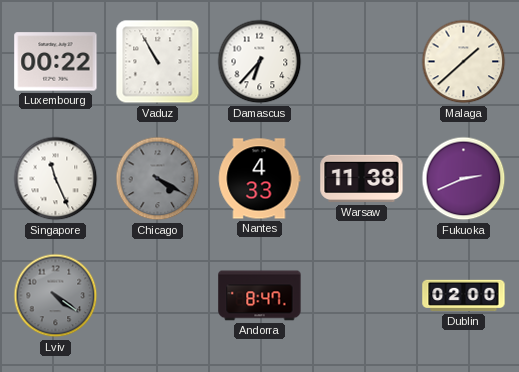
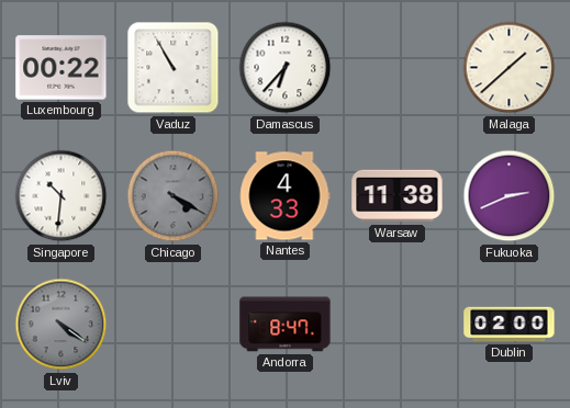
Singapore: 11:26 -> 10:31
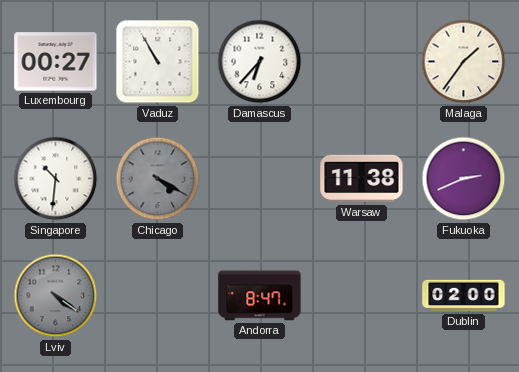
Luxembourg: 00:22 -> 00:27
Malaga: 1:38 -> 1:36
Nantes: 4:33 -> none
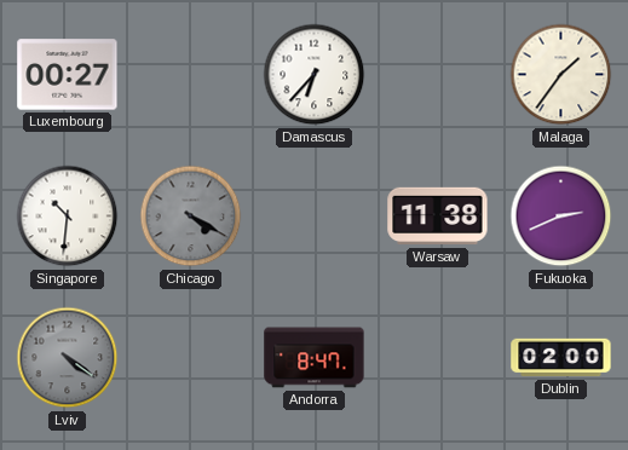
Vaduz: 10:55 -> none
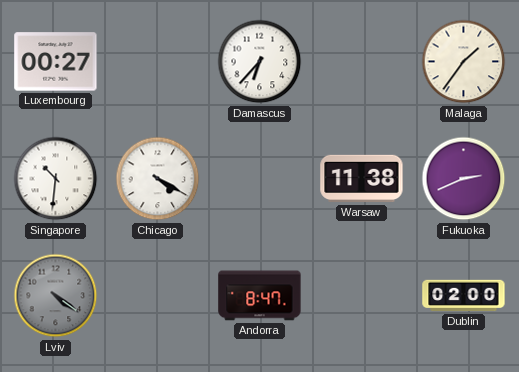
Chicago dial: grey -> white
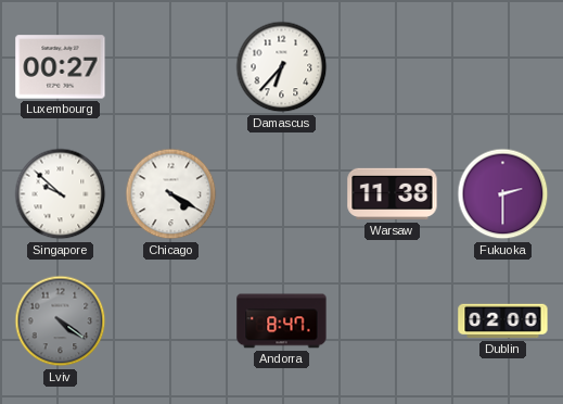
Malaga: 1:36 -> none
Singapore: 10:31 -> 9:52
Fukuoka: 2:41 -> 2:30
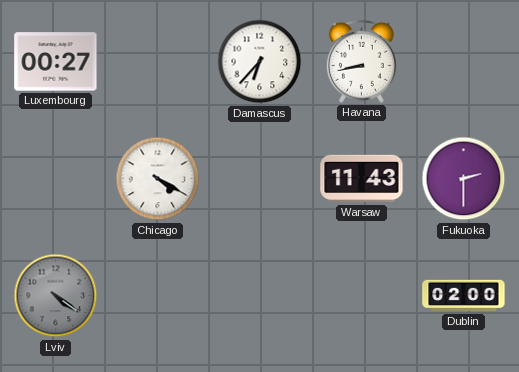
Havana: none -> 8:43
Singapore: 9:52 -> none
Warsaw: 11:38 -> 11:43
Andorra: 8:47 -> none
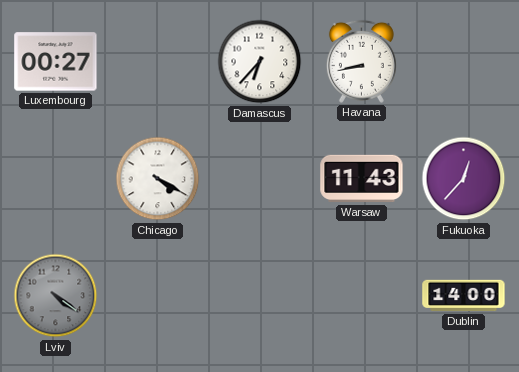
Fukuoka: 2:30 -> 12:37
Dublin: 02:00 -> 14:00
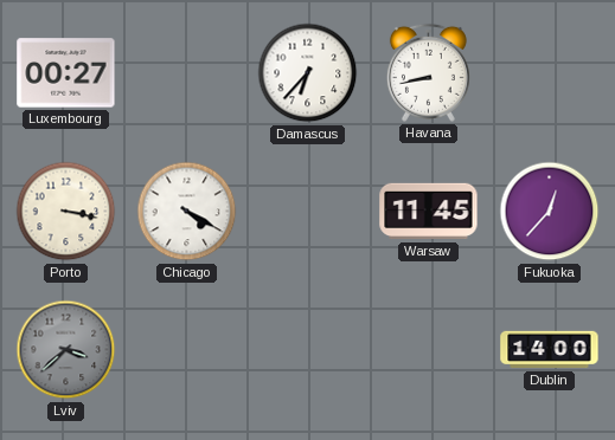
Porto: none -> 3:17
Warsaw: 11:43 -> 11:45
Lviv: 4:21 -> 3:38
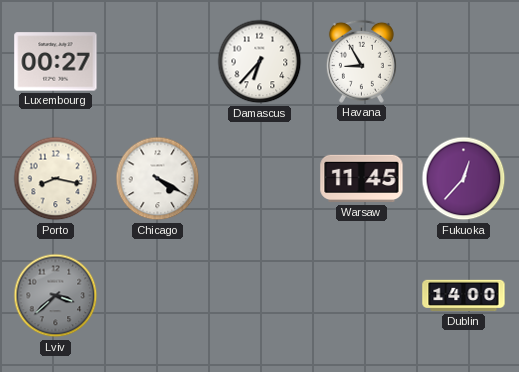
Havana: 8:43 -> 8:55
Porto: 3:17 -> 8:17
